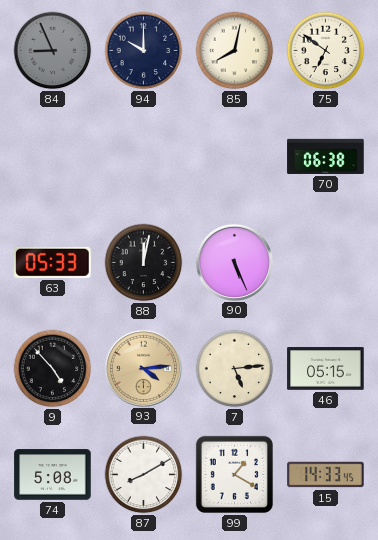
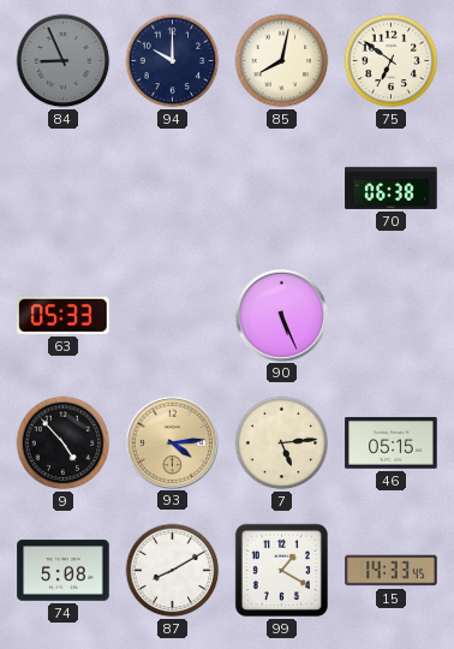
88: 12:02 -> none
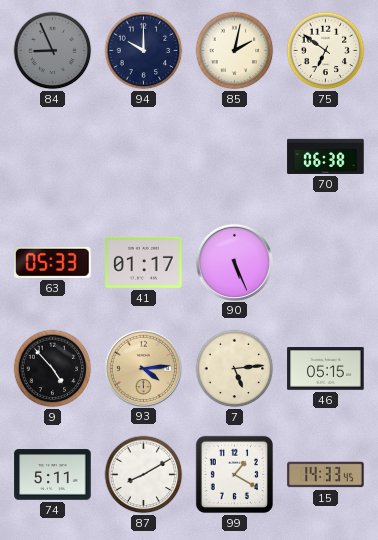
85: 8:02 -> 2:02
41: none -> 01:17
74: 5:08 -> 5:11
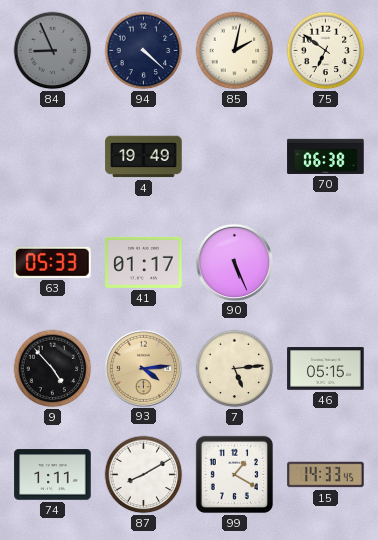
94: 10:00 -> 4:22
4: none -> 19:49
74: 5:11 -> 1:11
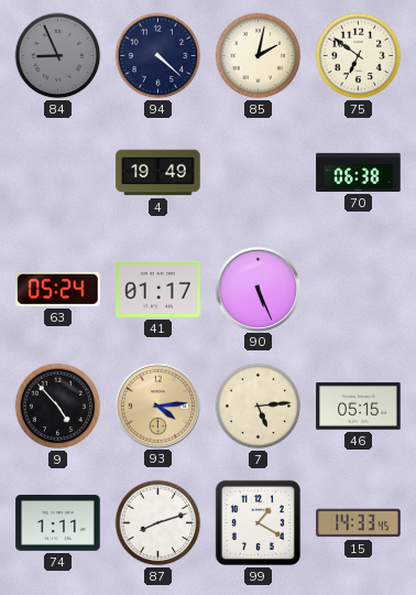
63: 05:33 -> 05:24
87: 8:10 -> 8:12
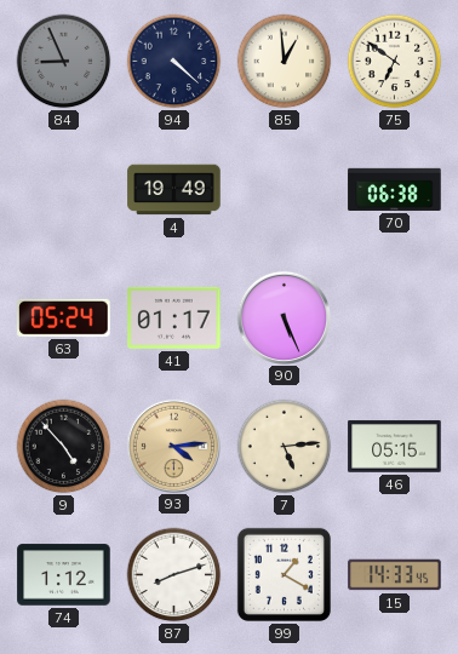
85: 2:02 -> 12:59
74: 1:11 -> 1:12
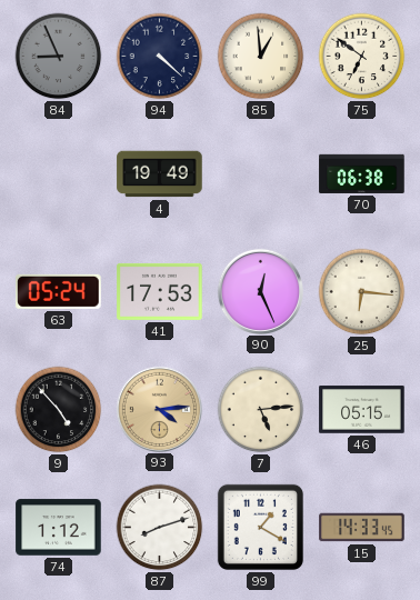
41: 01:17 -> 17:53
90: 5:26 -> 12:26
25: none -> 6:16
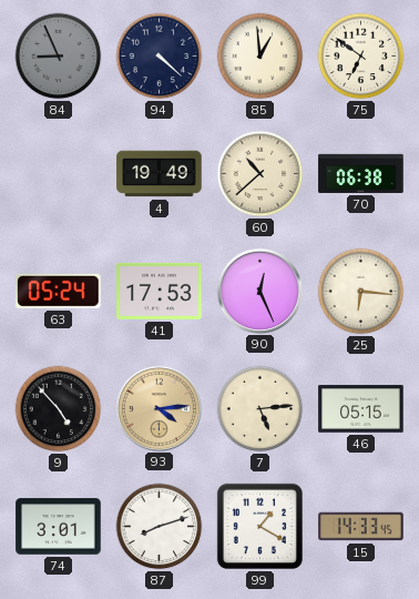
60: none -> 10:38
74: 1:12 -> 3:01
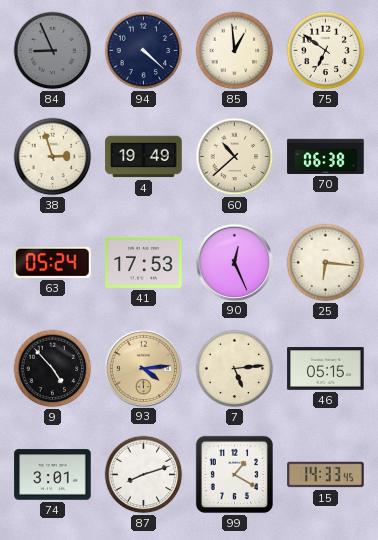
38: none -> 2:57
